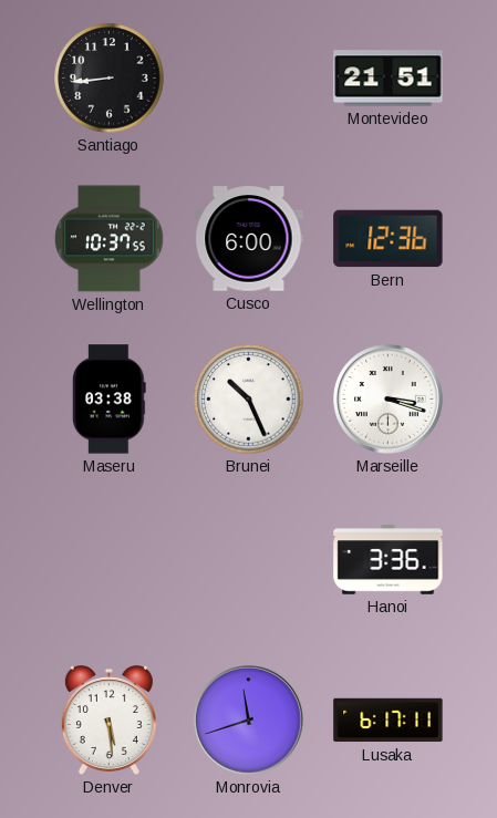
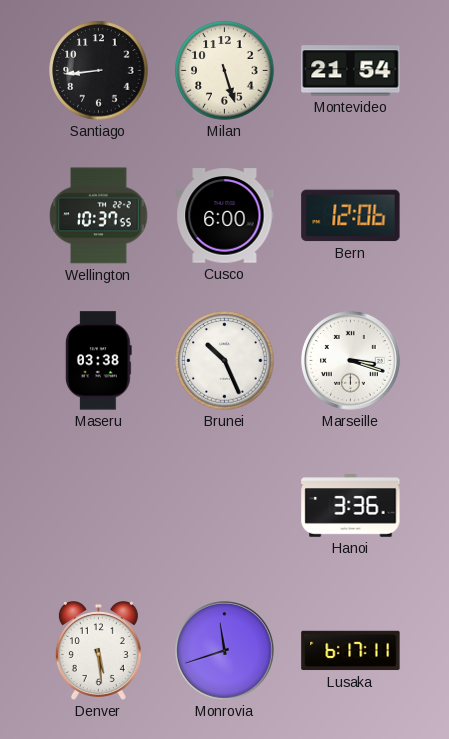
Milan: none -> 5:27
Montevideo: 21:51 -> 21:54
Bern: 12:36 -> 12:06
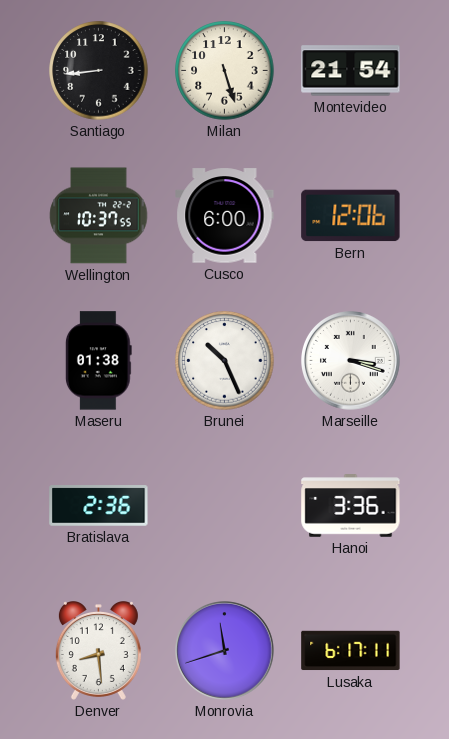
Maseru: 03:38 -> 01:38
Bratislava: none -> 2:36
Denver: 5:29 -> 8:29
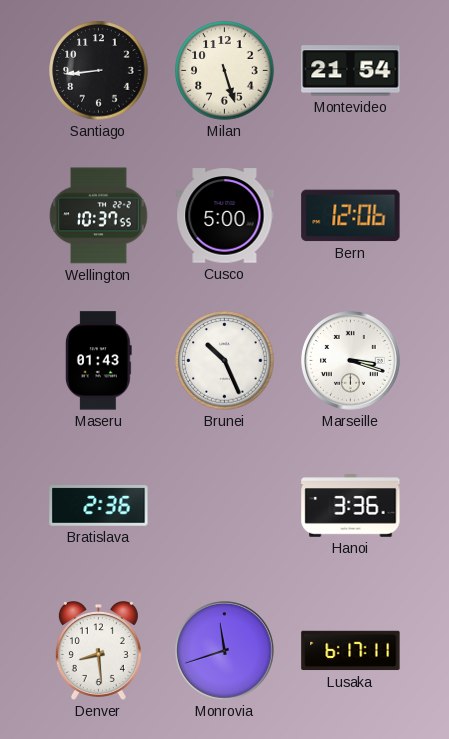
Cusco: 6:00 -> 5:00
Maseru: 01:38 -> 01:43
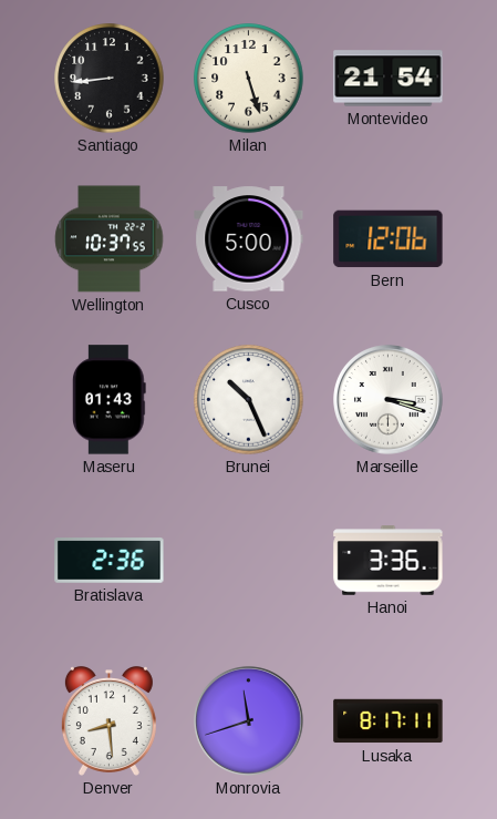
Lusaka: 6:17 -> 8:17
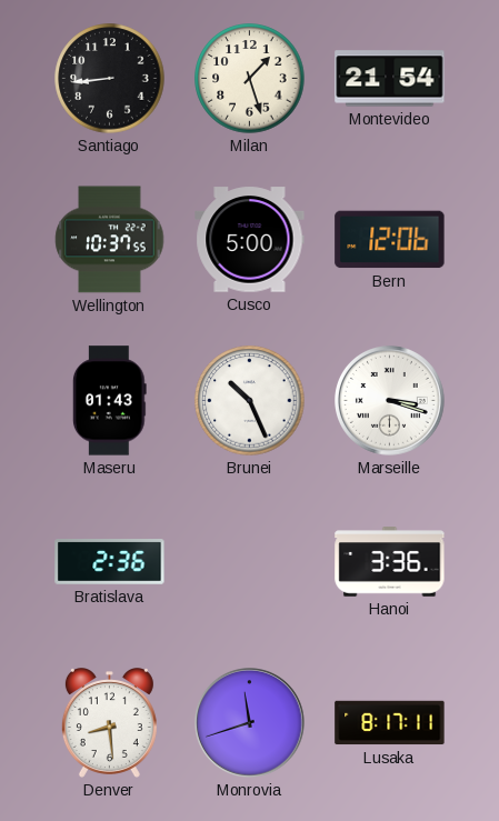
Milan: 5:27 -> 1:27
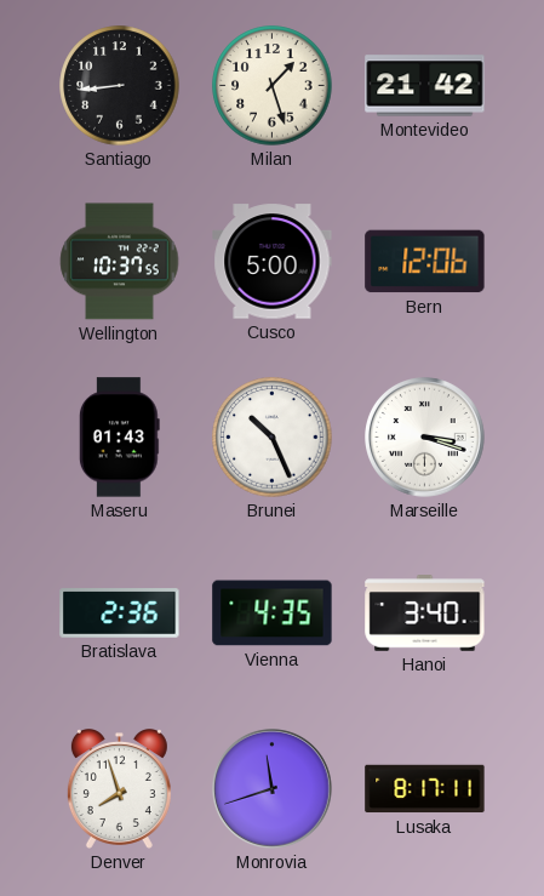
Montevideo: 21:54 -> 21:42
Vienna: none -> 4:35
Hanoi: 3:36 -> 3:40
Denver: 8:29 -> 7:57
